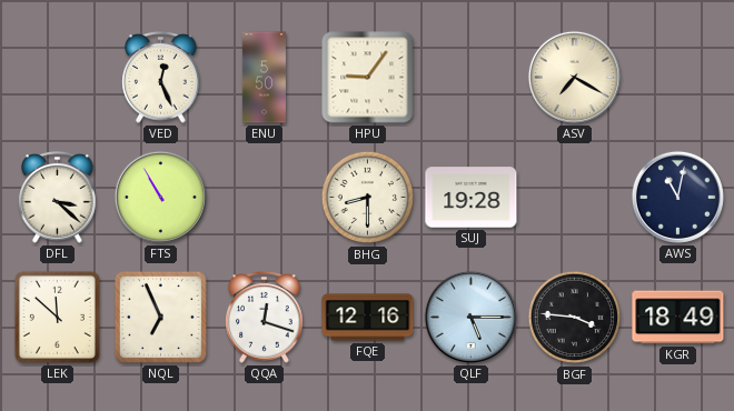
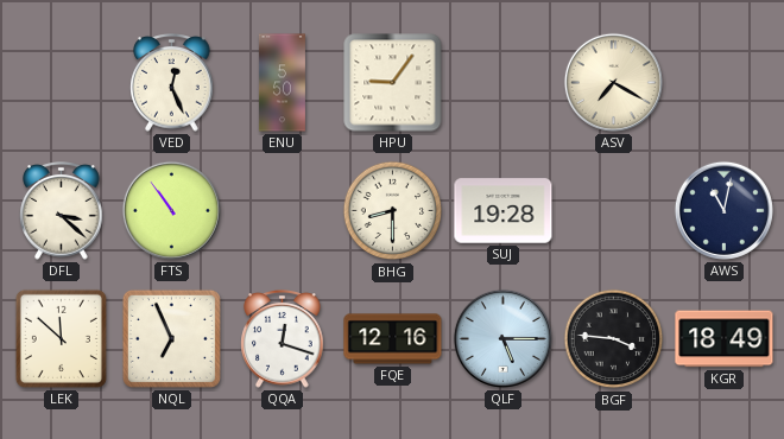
FTS: 10:55 -> 10:54
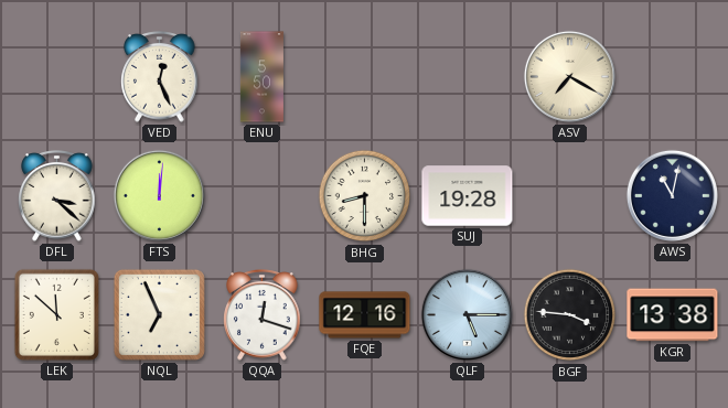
HPU: 9:06 -> none
FTS: 10:54 -> 12:01
KGR: 18:49 -> 13:38
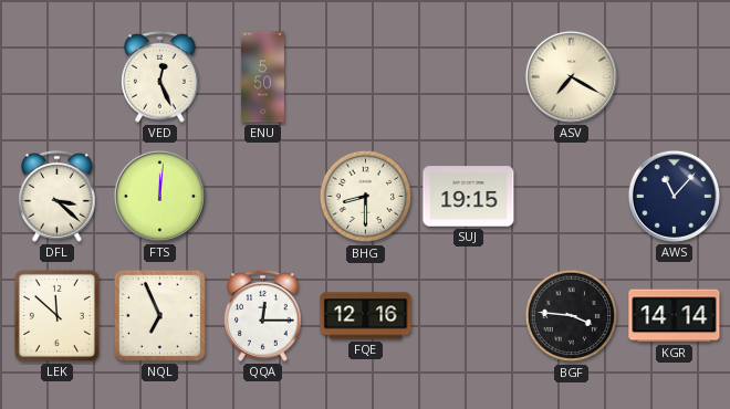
SUJ: 19:28 -> 19:15
AWS: 11:02 -> 11:07
QQA: 12:18 -> 12:15
QLF: 5:15 -> none
KGR: 13:38 -> 14:14
